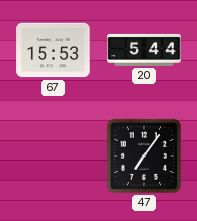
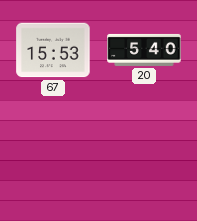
20: 5:44 -> 5:40
47: 7:06 -> none
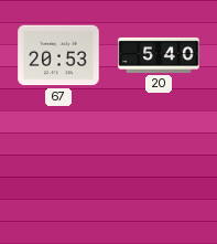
67: 15:53 -> 20:53
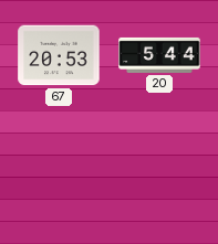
20: 5:40 -> 5:44
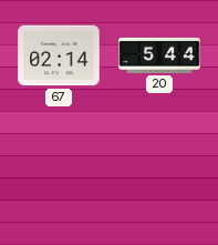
67: 20:53 -> 02:14
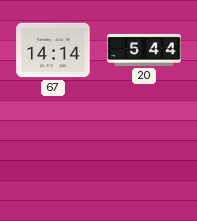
67: 02:14 -> 14:14
